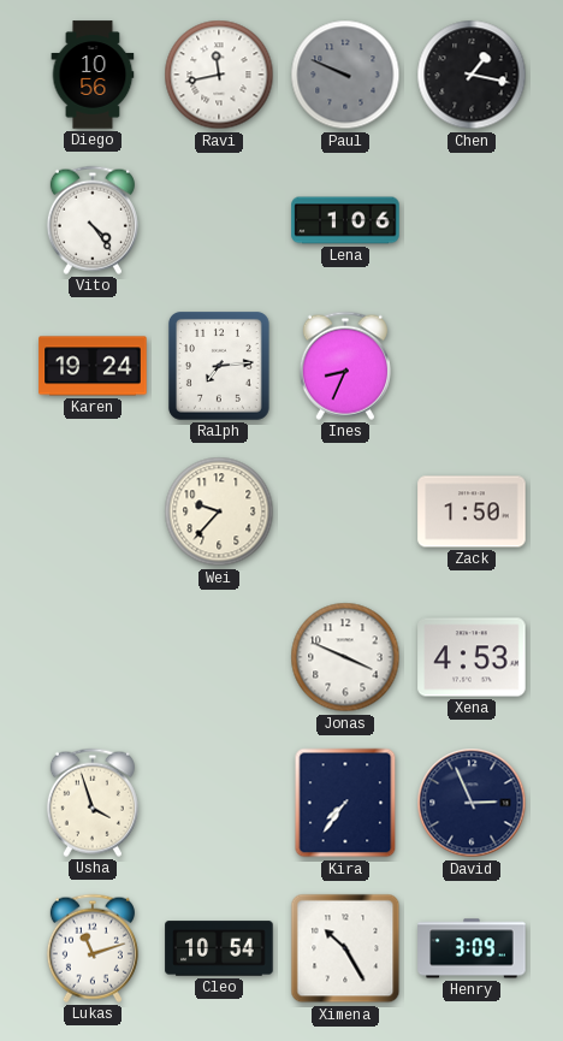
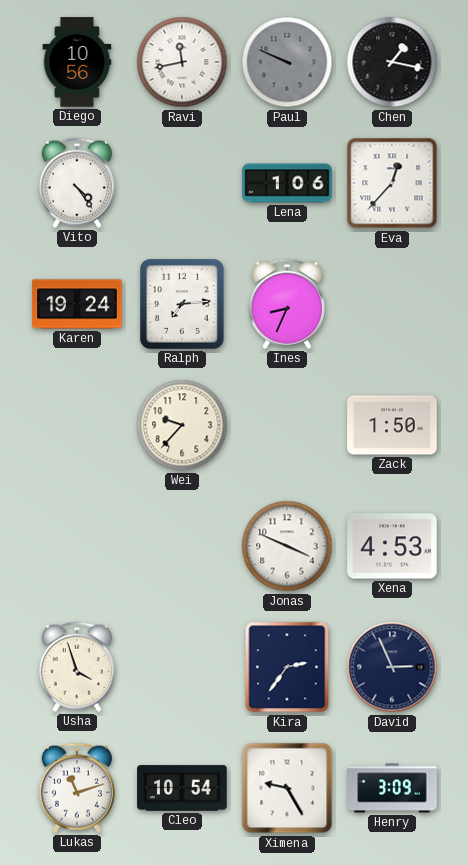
Eva: none -> 12:37
Kira: 7:36 -> 2:36
Ximena: 10:25 -> 9:25
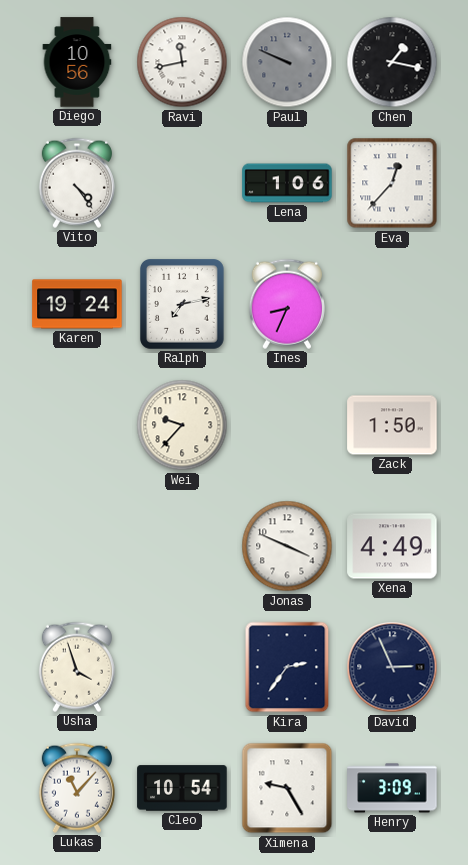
Ralph: 7:14 -> 7:13
Xena: 4:53 -> 4:49
Lukas: 11:12 -> 11:07
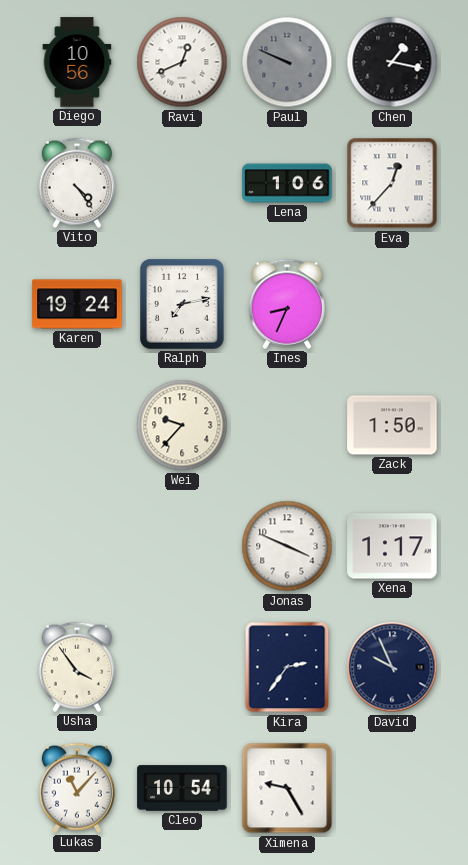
Ravi: 11:43 -> 12:41
Xena: 4:49 -> 1:17
Usha: 3:57 -> 3:54
David: 2:56 -> 9:56
Henry: 3:09 -> none
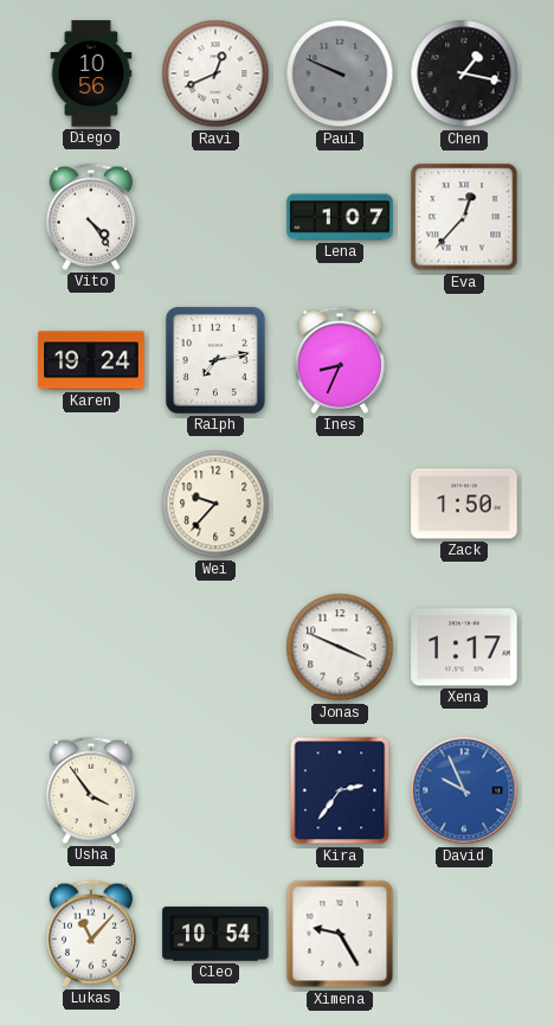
Lena: 1:06 -> 1:07
David dial: navy -> blue
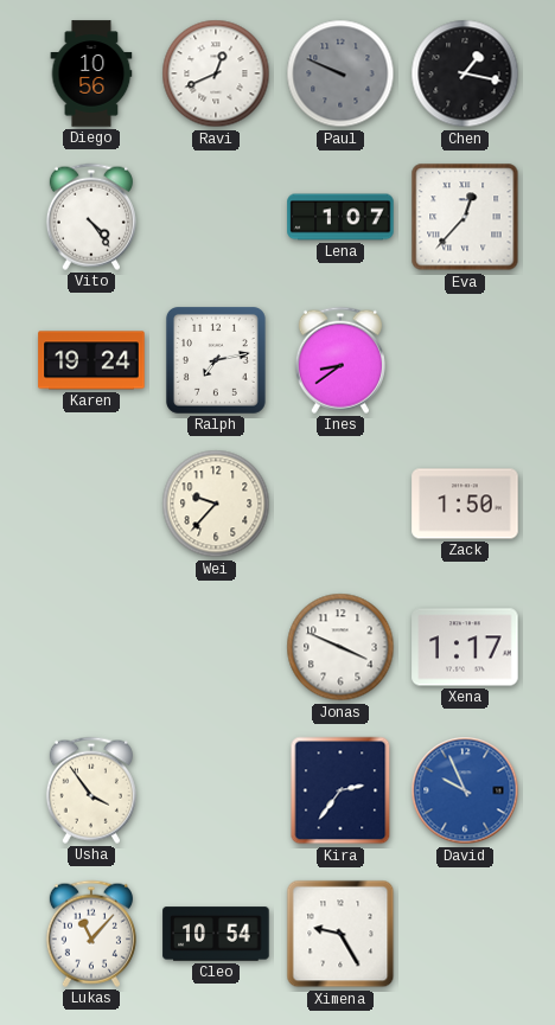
Ines: 8:34 -> 8:39
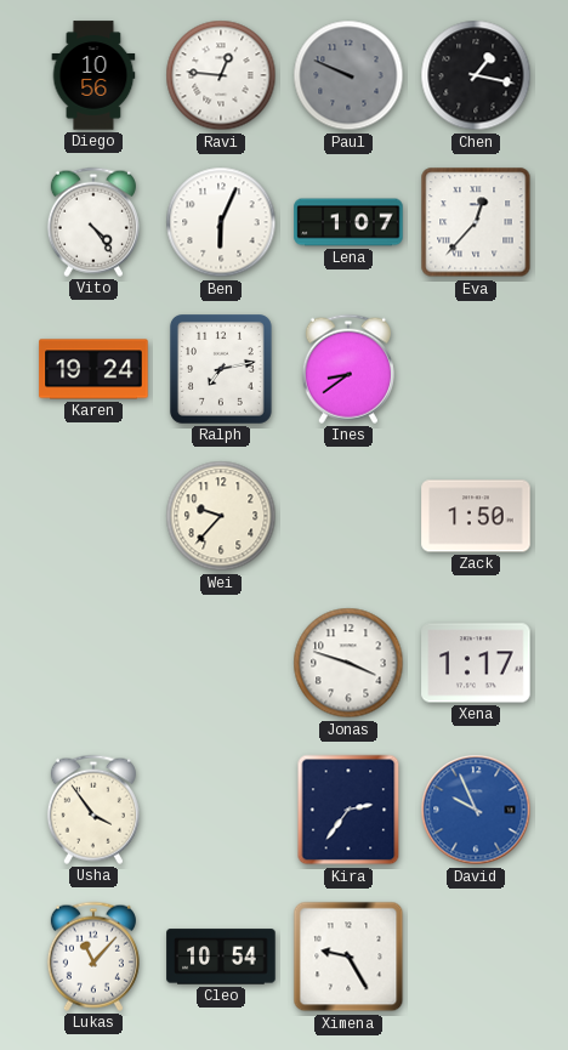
Ravi: 12:41 -> 12:46
Ben: none -> 6:04
Jonas: 3:49 -> 3:48
